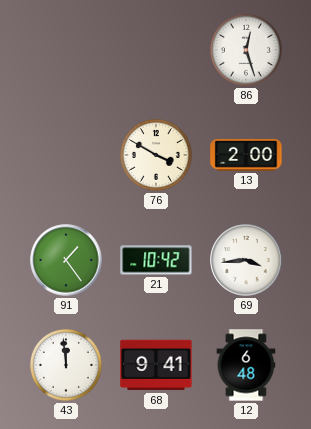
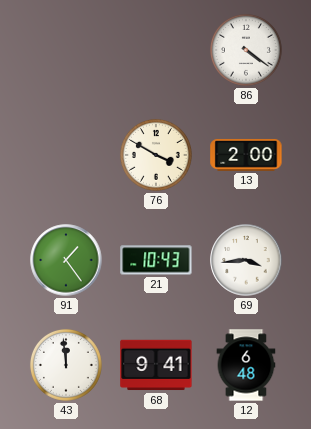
86: 12:27 -> 4:21
21: 10:42 -> 10:43
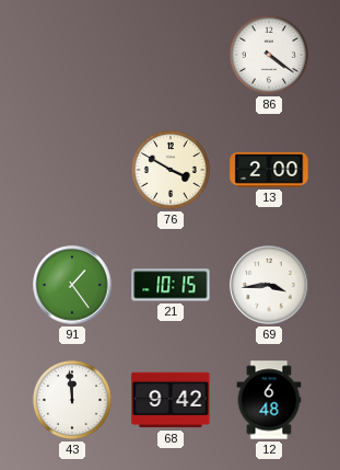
21: 10:43 -> 10:15
68: 9:41 -> 9:42
